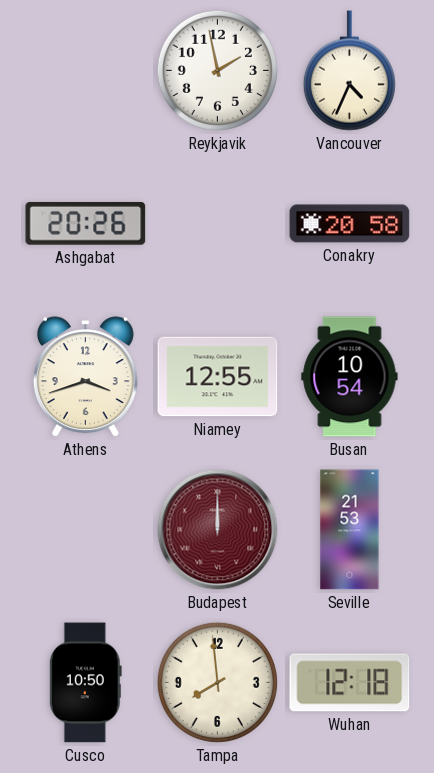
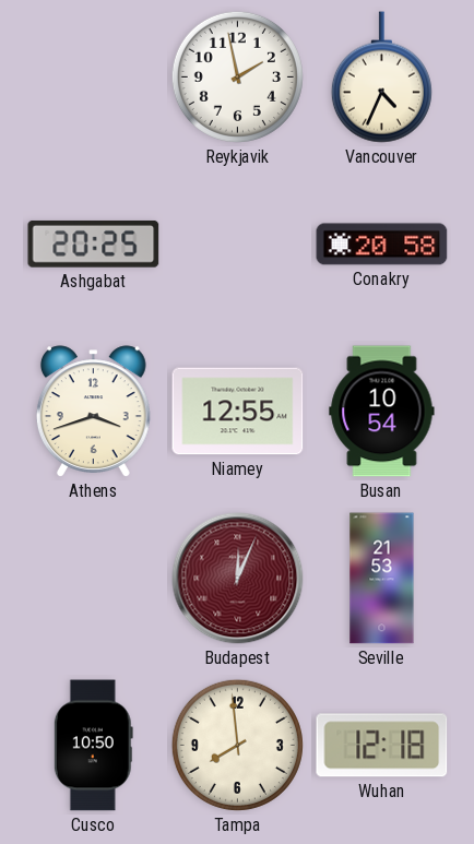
Ashgabat: 20:26 -> 20:25
Budapest: 12:00 -> 12:04
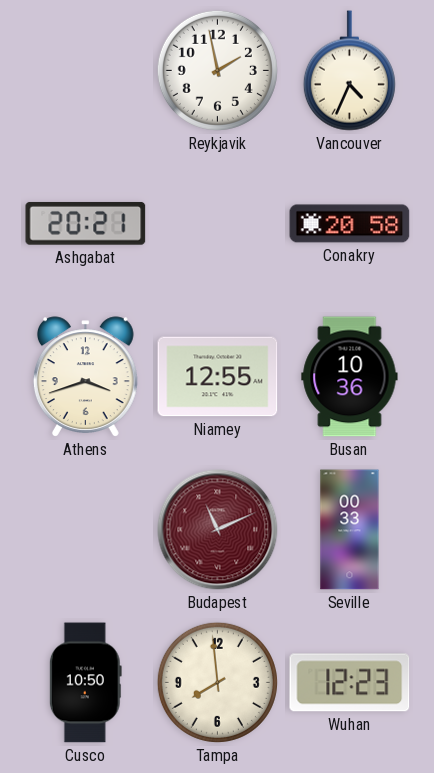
Ashgabat: 20:25 -> 20:21
Busan: 10:54 -> 10:36
Budapest: 12:04 -> 11:11
Seville: 21:53 -> 00:33
Wuhan: 12:18 -> 12:23
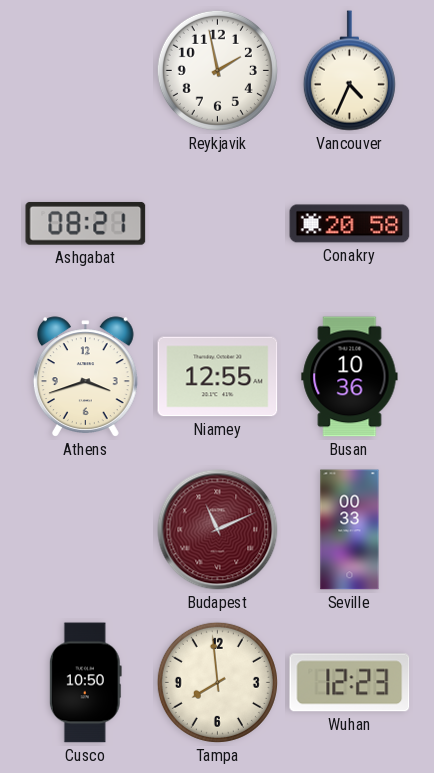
Ashgabat: 20:21 -> 08:21
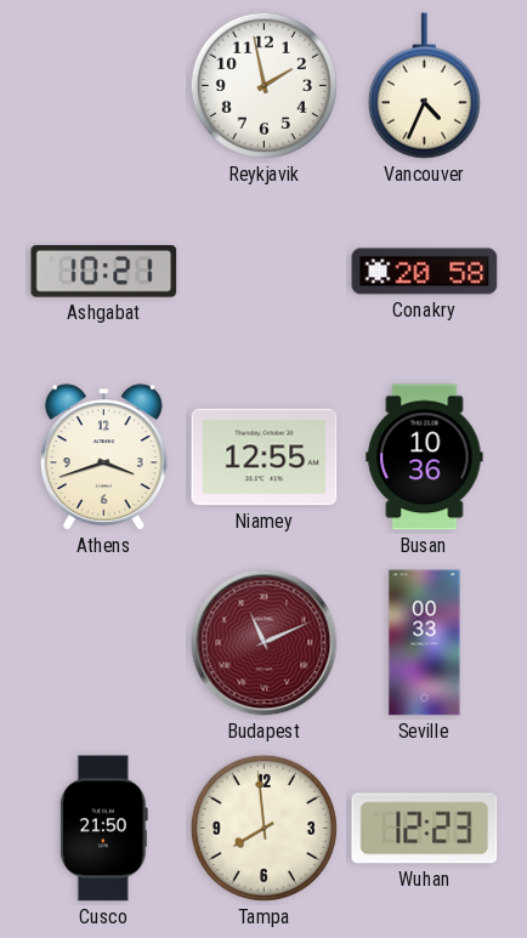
Ashgabat: 08:21 -> 10:21
Cusco: 10:50 -> 21:50
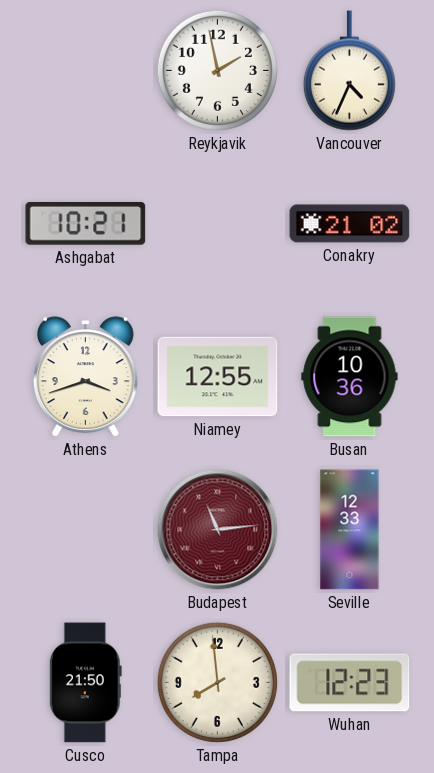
Conakry: 20:58 -> 21:02
Budapest: 11:11 -> 11:14
Seville: 00:33 -> 12:33
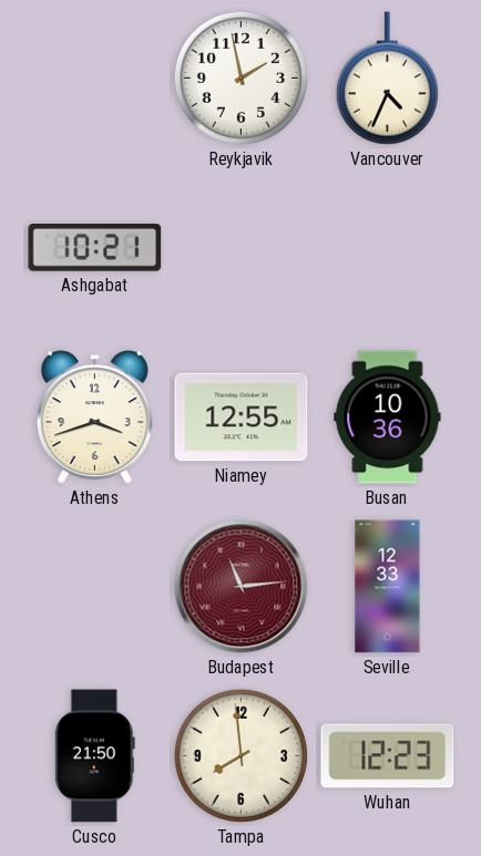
Conakry: 21:02 -> none
